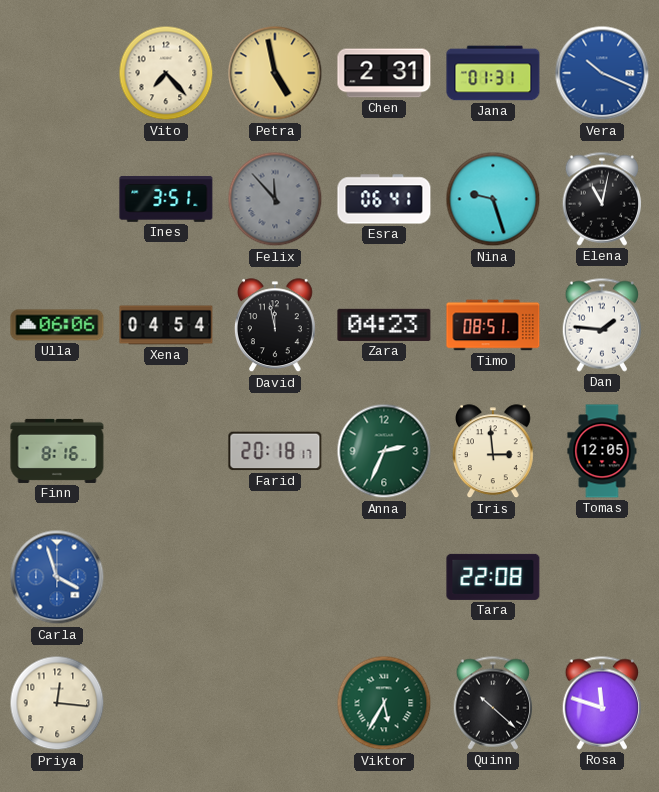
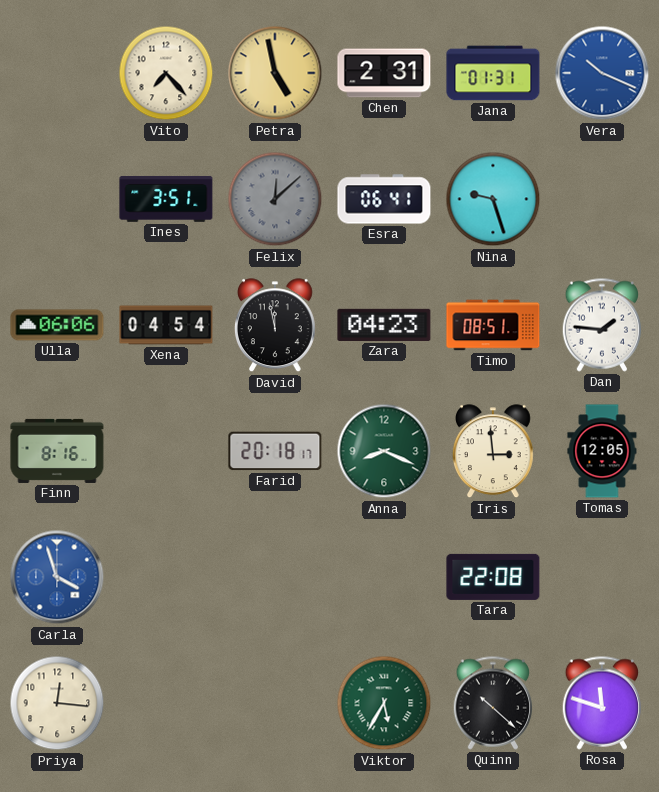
Felix: 11:53 -> 12:08
Elena: 11:02 -> none
Anna: 2:34 -> 8:19
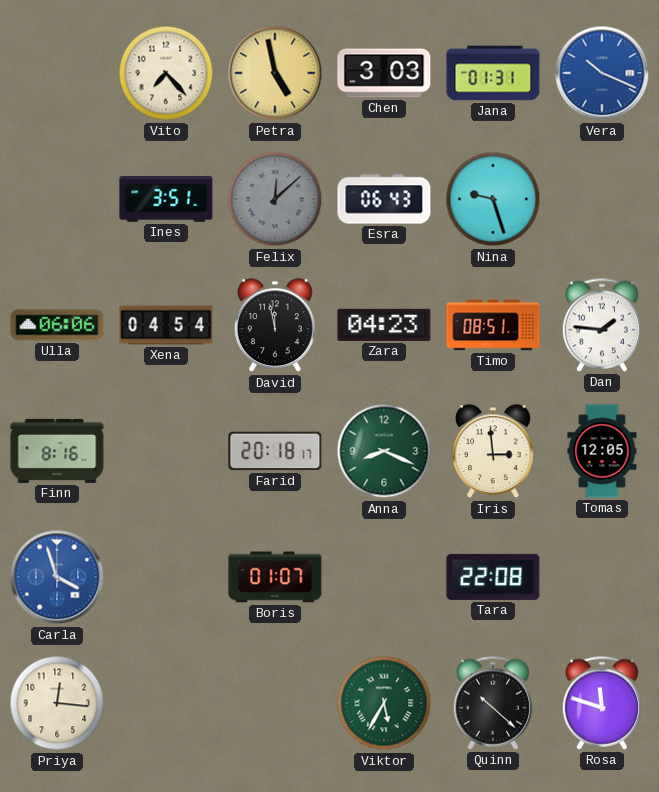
Chen: 2:31 -> 3:03
Esra: 06:41 -> 06:43
Boris: none -> 01:07
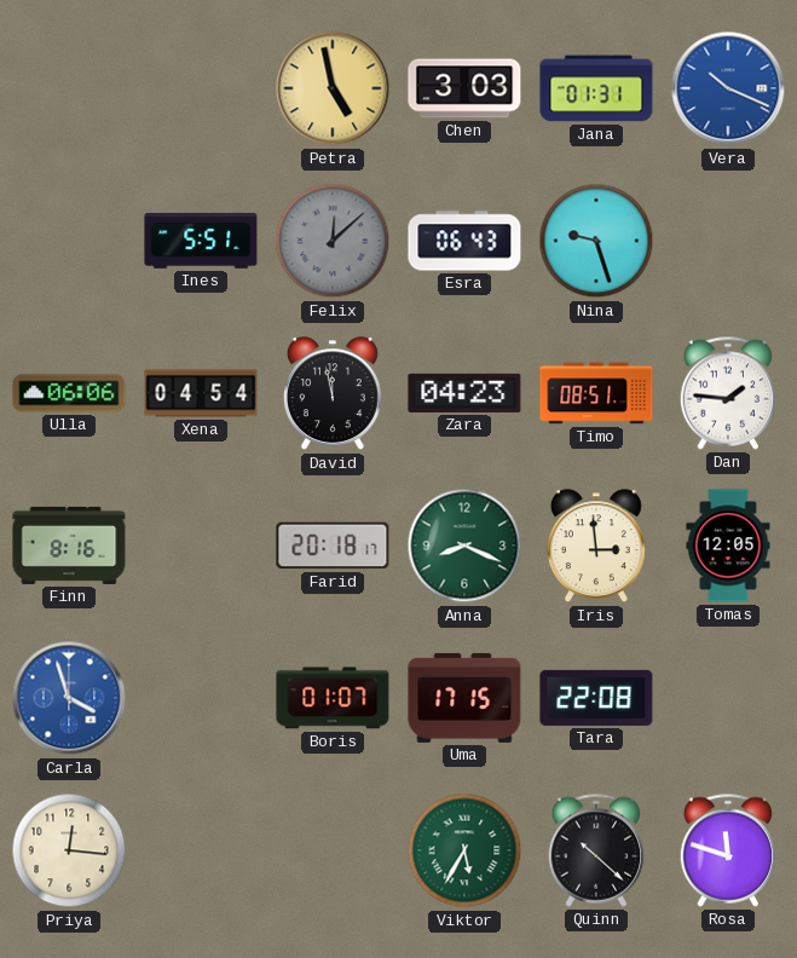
Vito: 7:23 -> none
Ines: 3:51 -> 5:51
Uma: none -> 17:15
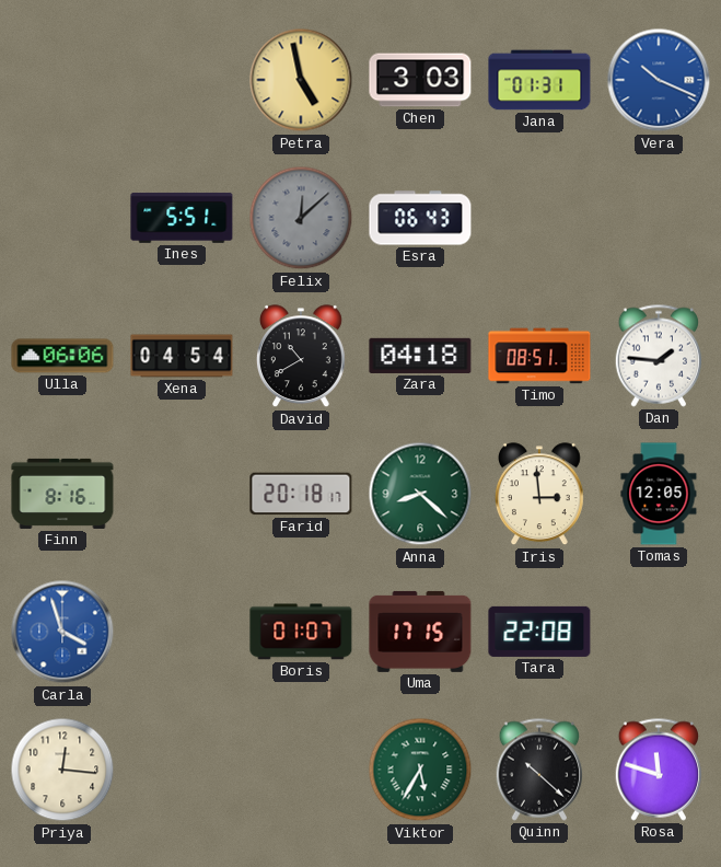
Nina: 9:27 -> none
David: 11:58 -> 10:40
Zara: 04:23 -> 04:18
Anna: 8:19 -> 8:22
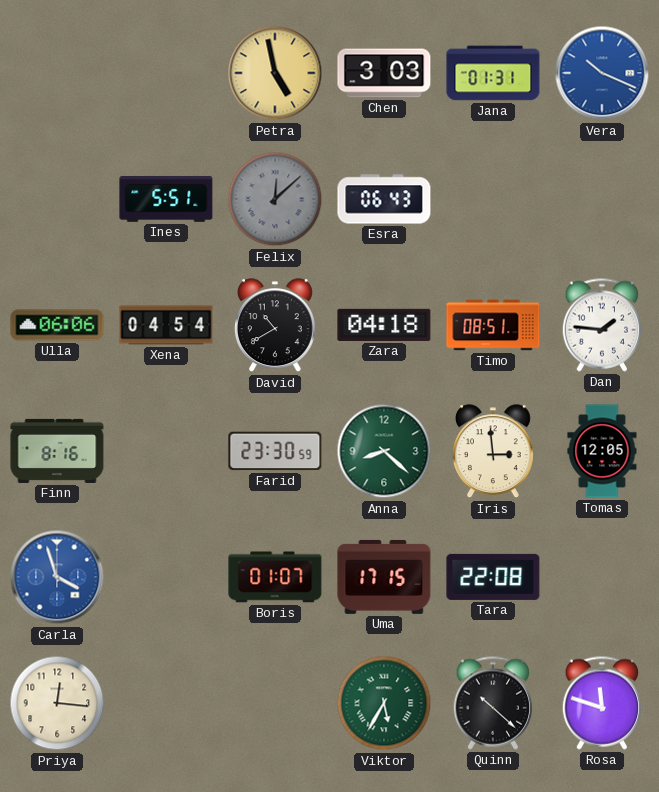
Farid: 20:18 -> 23:30
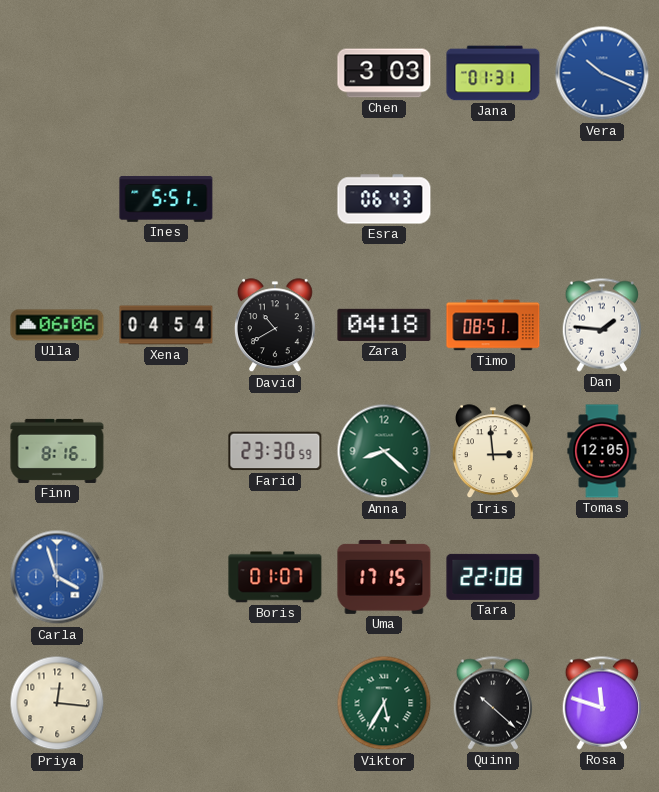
Petra: 4:58 -> none
Felix: 12:08 -> none
